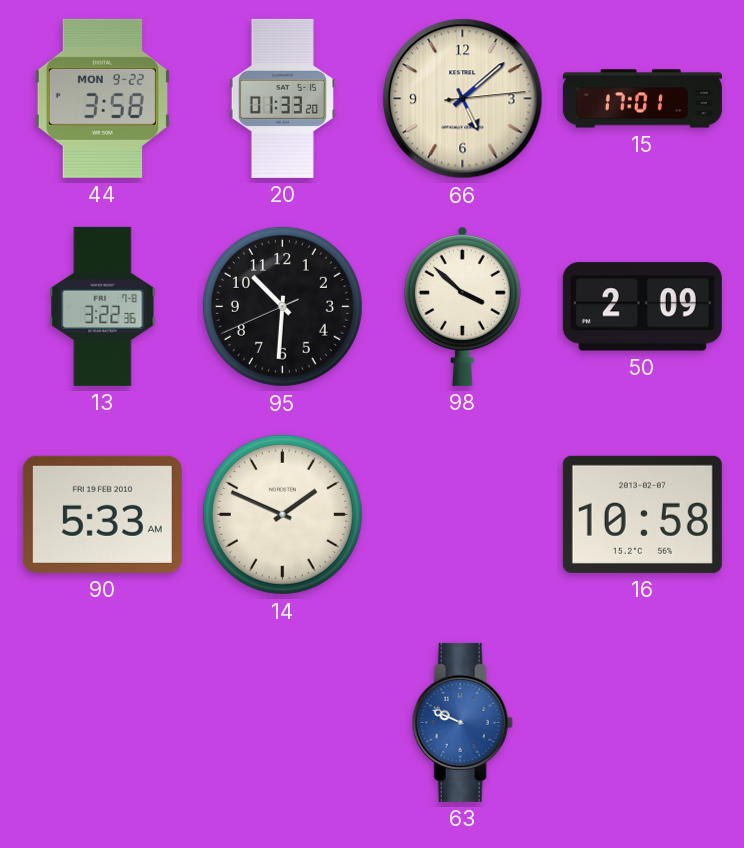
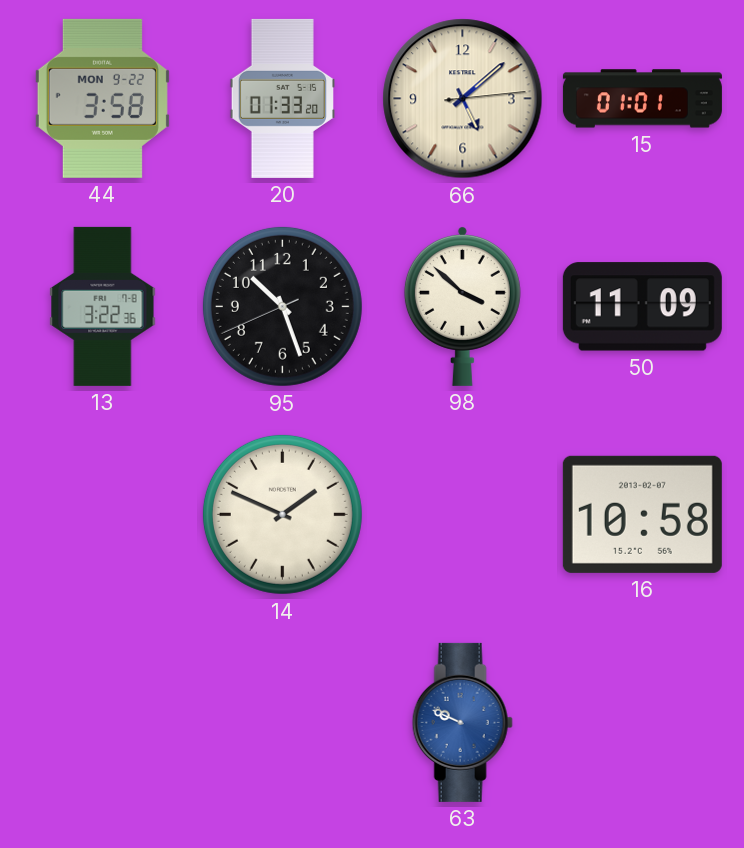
15: 17:01 -> 01:01
95: 10:30 -> 10:26
50: 2:09 -> 11:09
90: 5:33 -> none
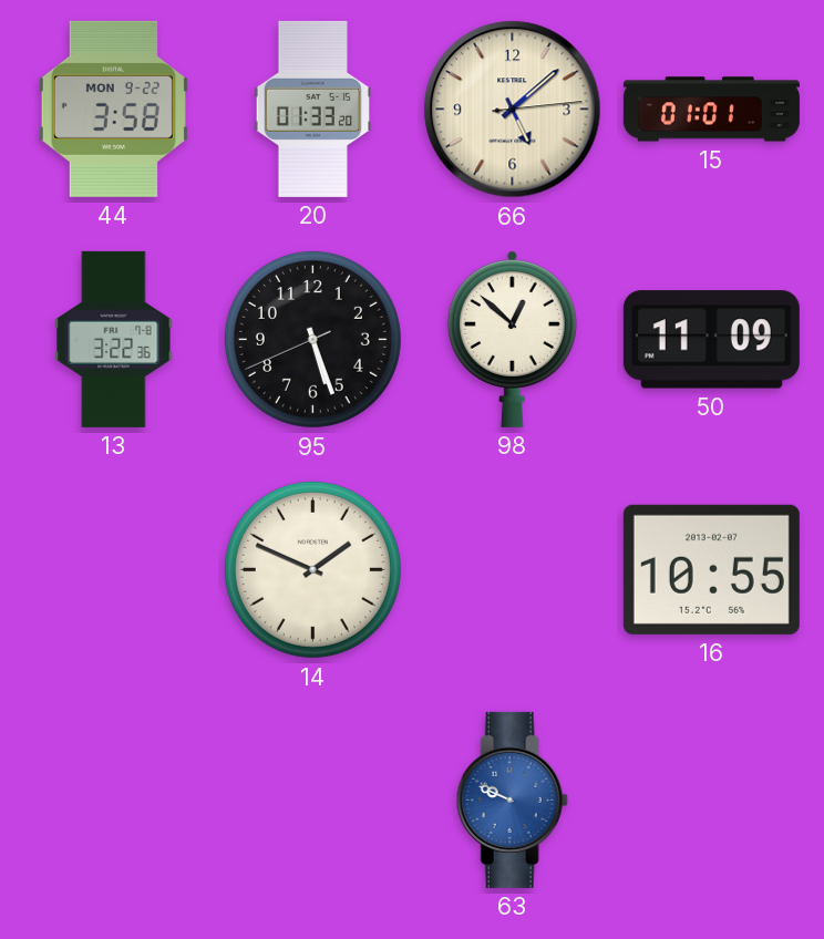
95: 10:26 -> 5:26
98: 3:52 -> 12:52
16: 10:58 -> 10:55
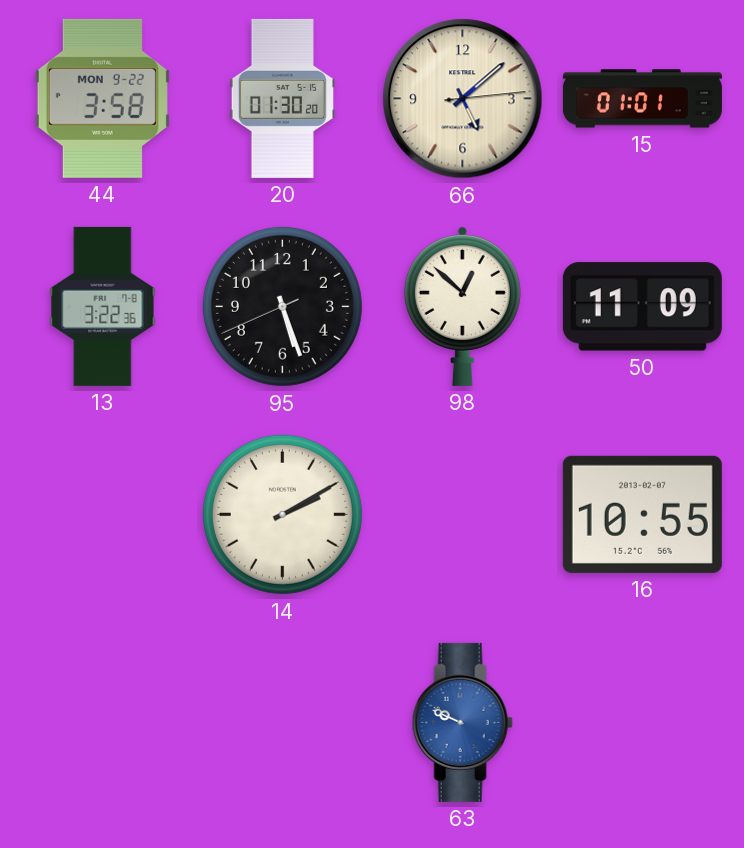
20: 01:33 -> 01:30
14: 1:49 -> 2:10
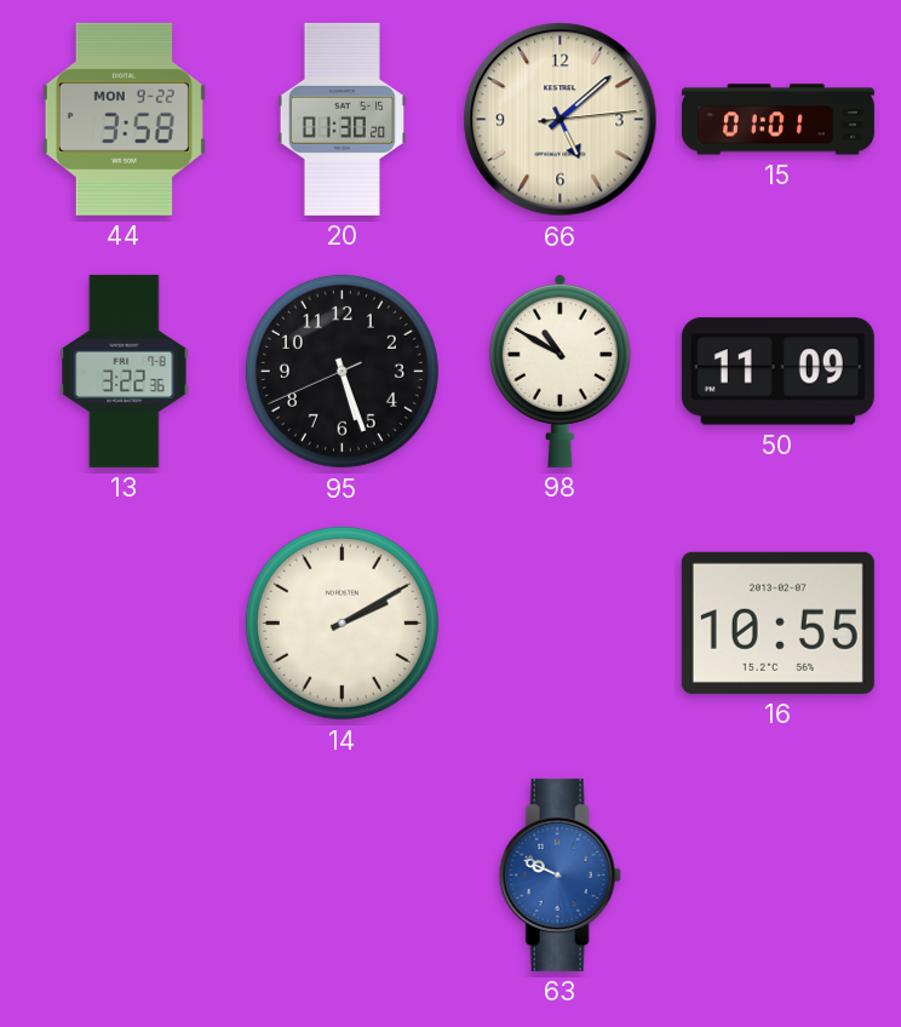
98: 12:52 -> 10:50
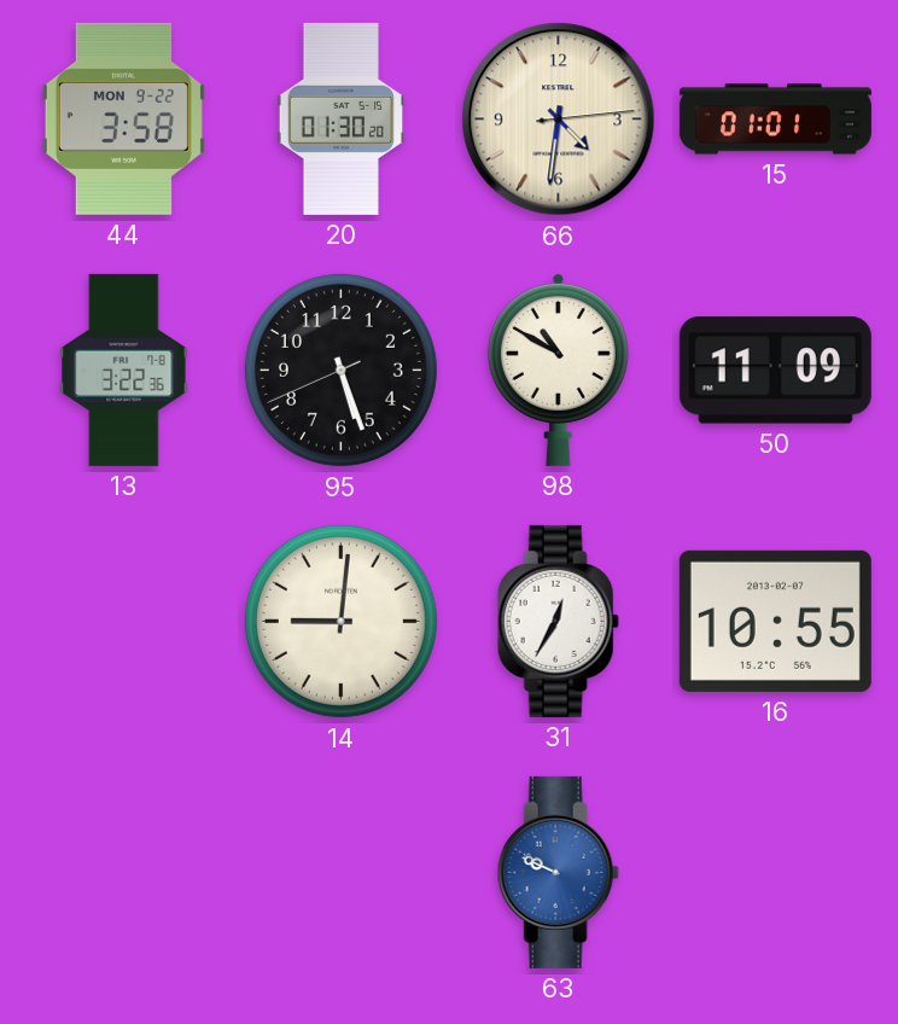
66: 5:08 -> 4:31
14: 2:10 -> 9:01
31: none -> 12:35
